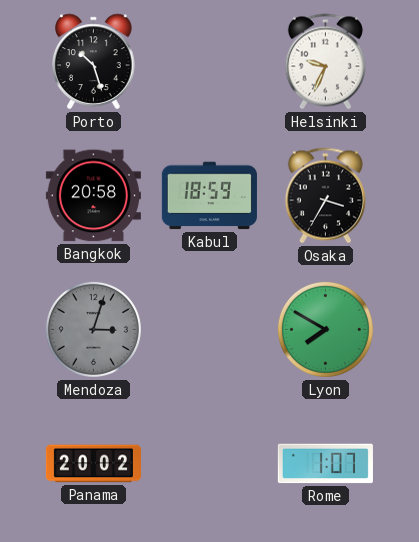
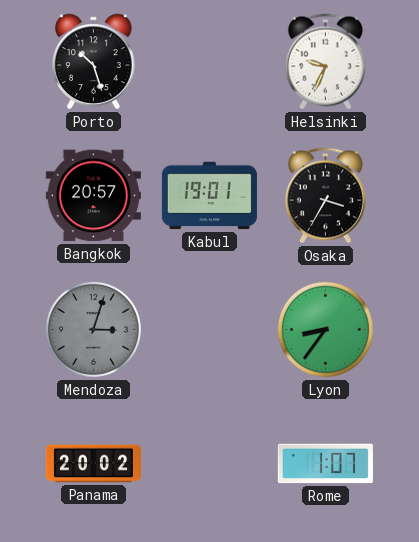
Bangkok: 20:58 -> 20:57
Kabul: 18:59 -> 19:01
Lyon: 7:50 -> 8:36
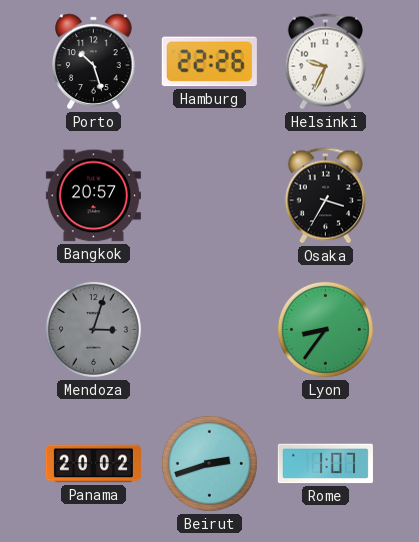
Hamburg: none -> 22:26
Kabul: 19:01 -> none
Beirut: none -> 2:42
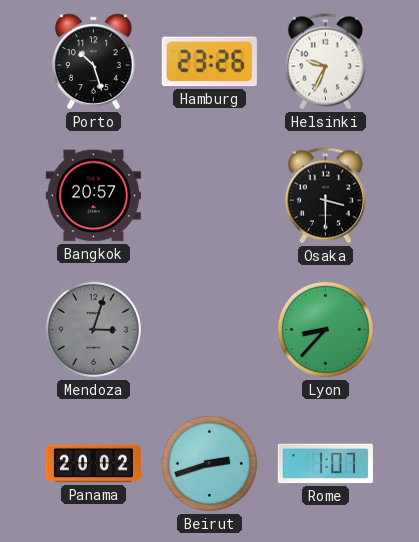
Hamburg: 22:26 -> 23:26
Osaka: 3:35 -> 3:30
Lyon: 8:36 -> 8:37
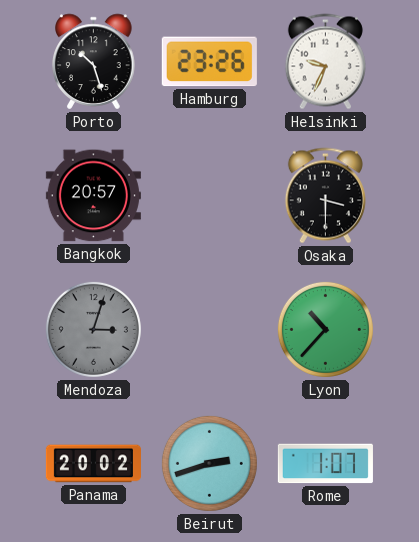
Lyon: 8:37 -> 10:37
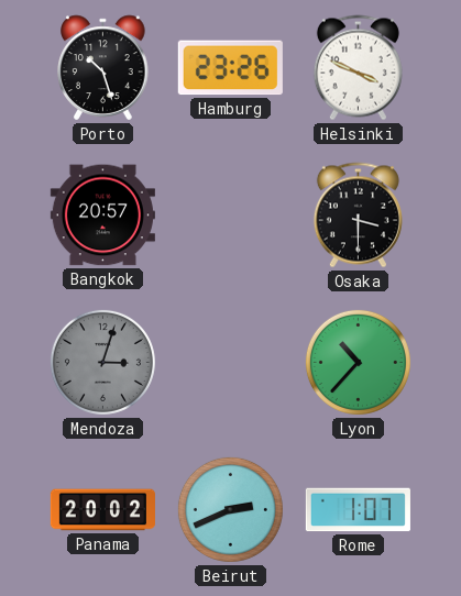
Helsinki: 9:34 -> 3:49
Beirut: 2:42 -> 2:41
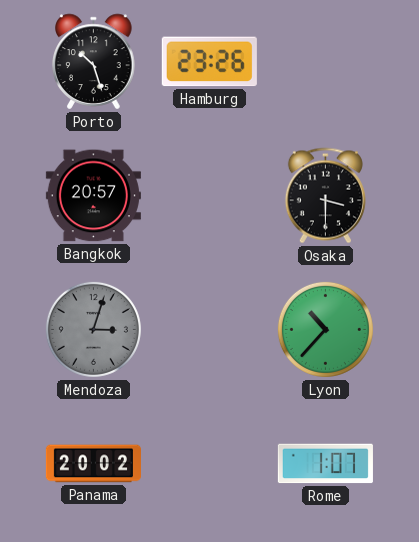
Helsinki: 3:49 -> none
Beirut: 2:41 -> none
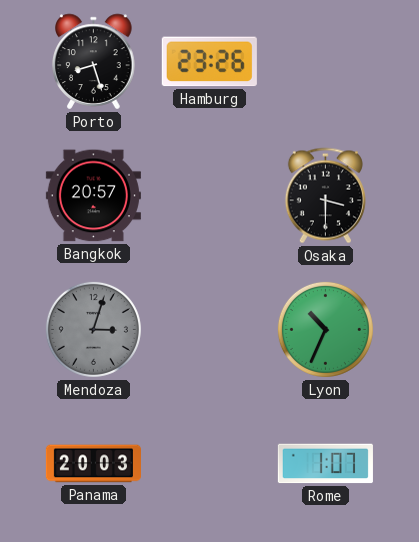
Porto: 10:27 -> 8:27
Lyon: 10:37 -> 10:34
Panama: 20:02 -> 20:03
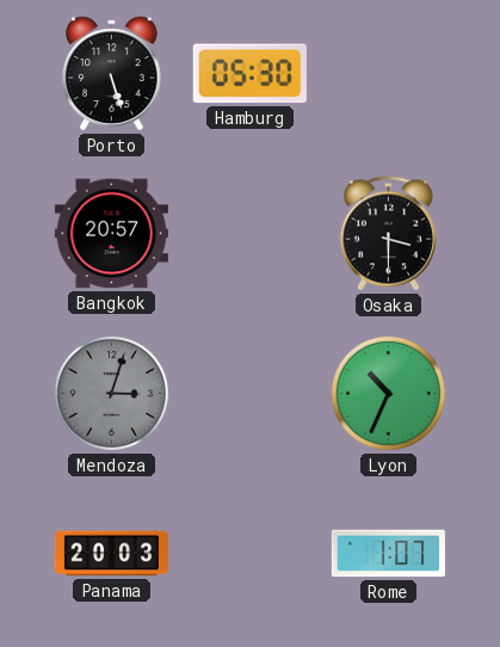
Porto: 8:27 -> 5:27
Hamburg: 23:26 -> 05:30
